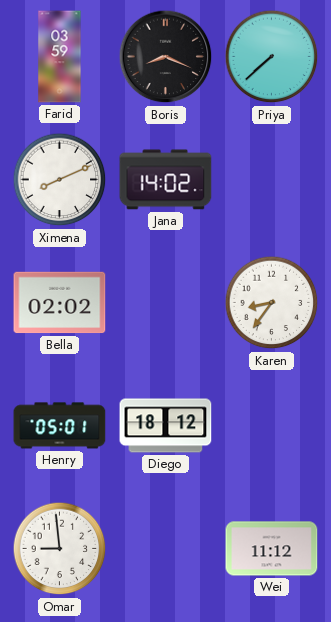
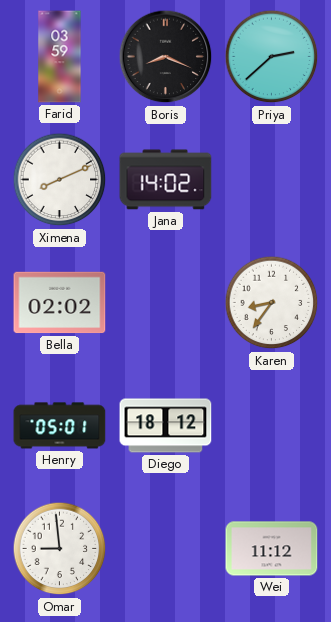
Priya: 7:38 -> 2:38
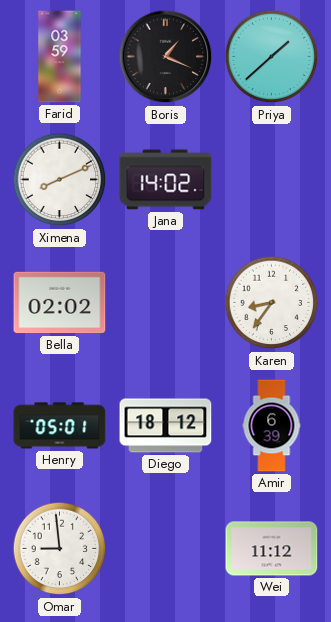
Boris: 8:19 -> 1:19
Priya: 2:38 -> 1:38
Amir: none -> 6:39
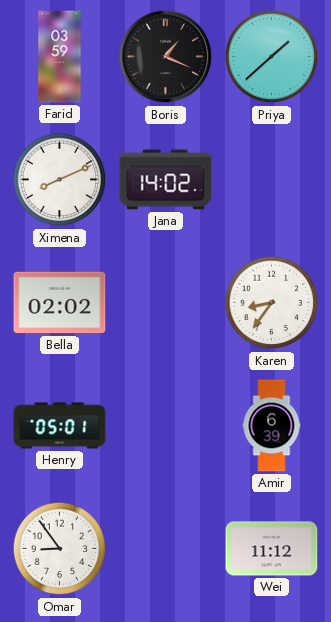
Diego: 18:12 -> none
Omar: 8:59 -> 8:54
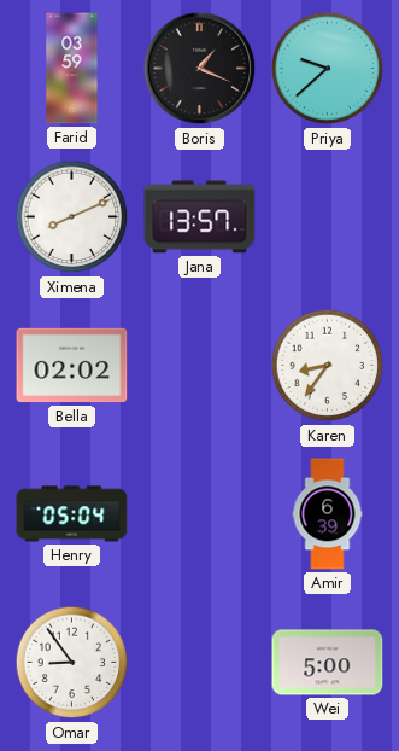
Priya: 1:38 -> 9:38
Jana: 14:02 -> 13:57
Henry: 05:01 -> 05:04
Wei: 11:12 -> 5:00
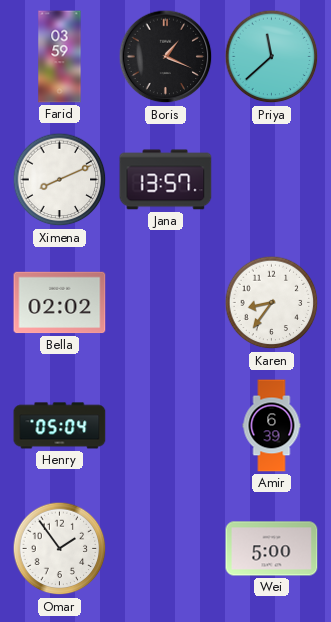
Priya: 9:38 -> 11:38
Omar: 8:54 -> 1:54
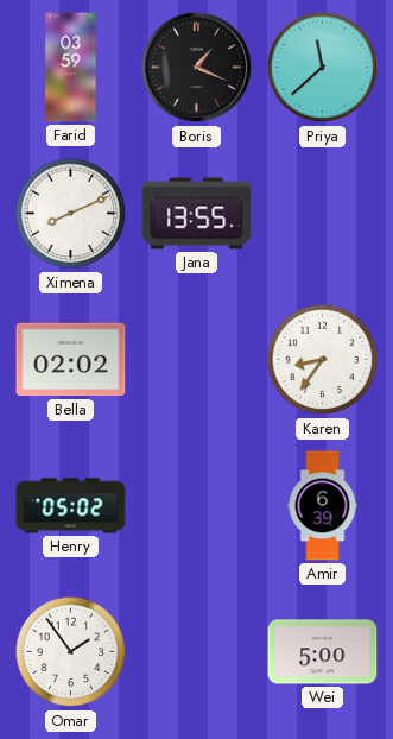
Jana: 13:57 -> 13:55
Henry: 05:04 -> 05:02
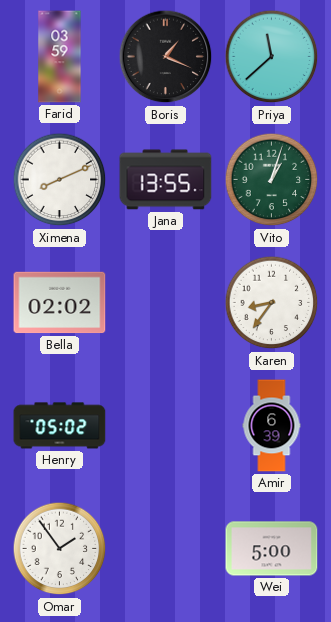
Vito: none -> 1:03
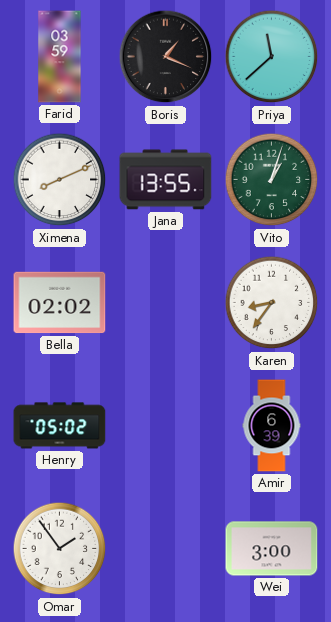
Wei: 5:00 -> 3:00
